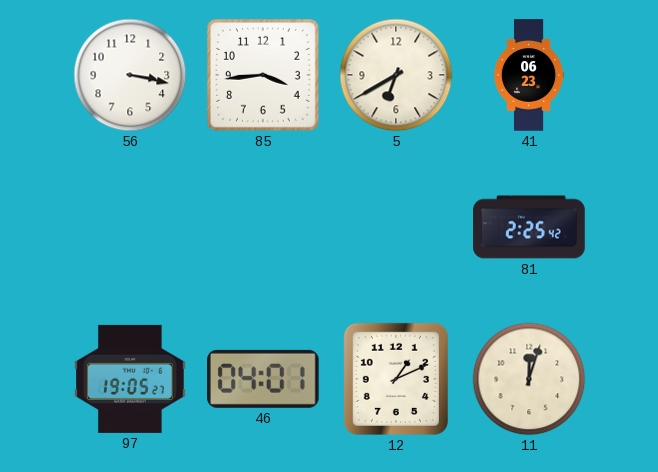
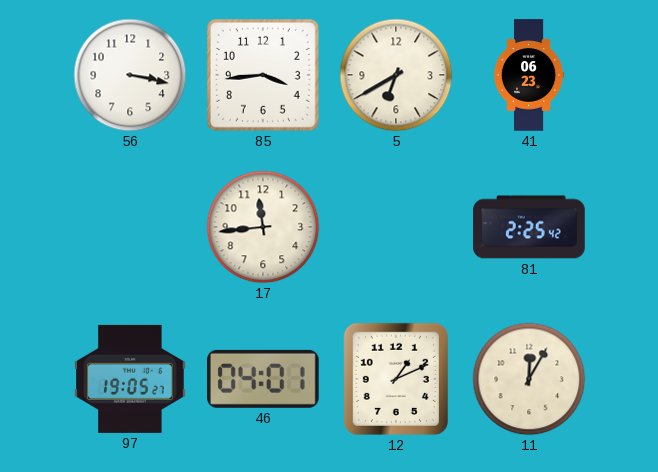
17: none -> 11:44
11: 12:03 -> 12:05
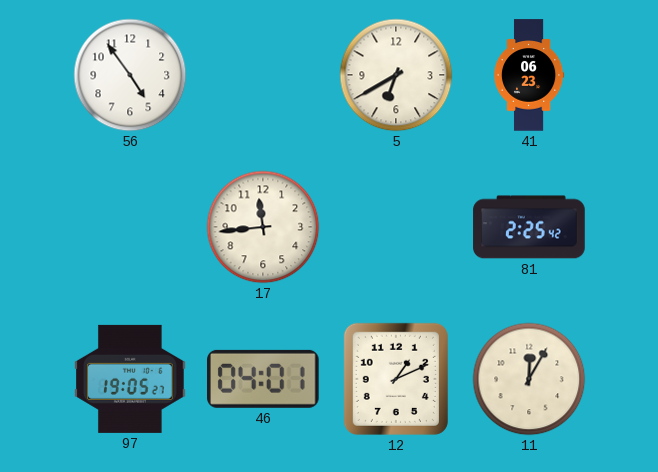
56: 3:17 -> 4:54
85: 3:44 -> none
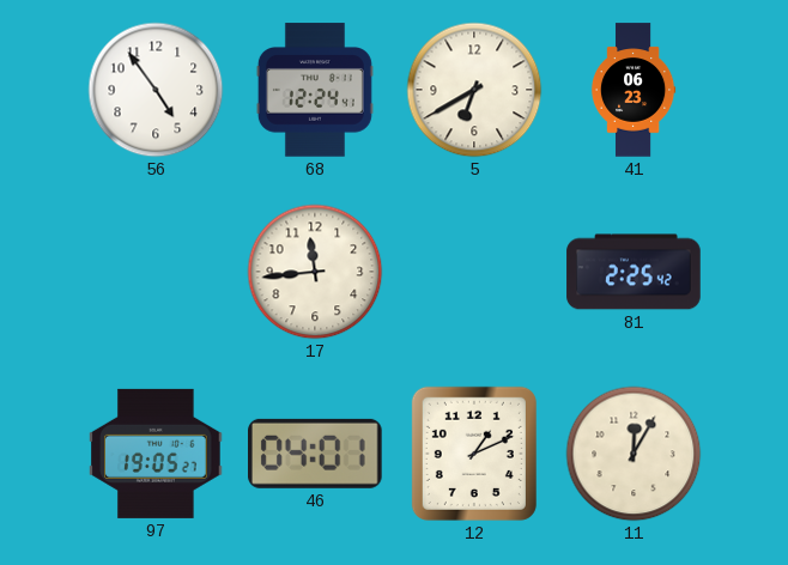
68: none -> 12:24
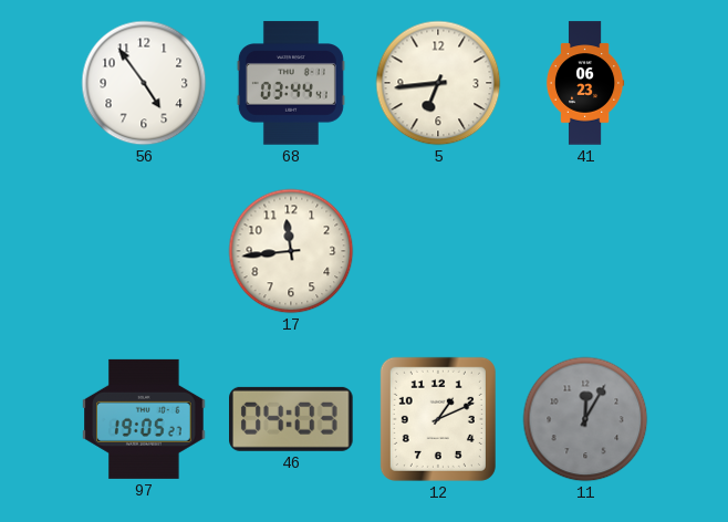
68: 12:24 -> 03:44
5: 6:40 -> 6:44
81: 2:25 -> none
46: 04:01 -> 04:03
11 dial: cream -> grey
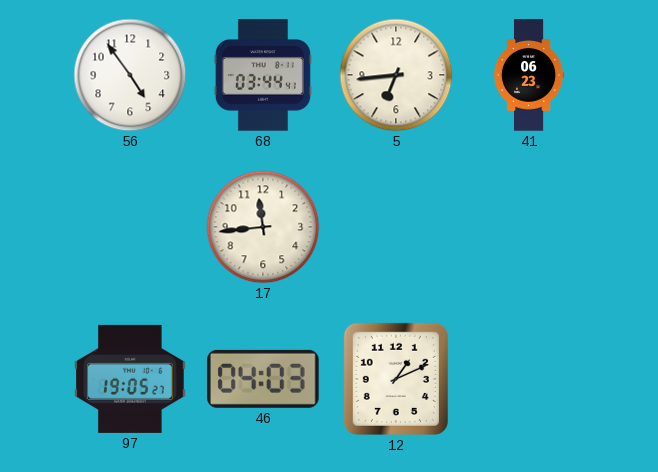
11: 12:05 -> none
